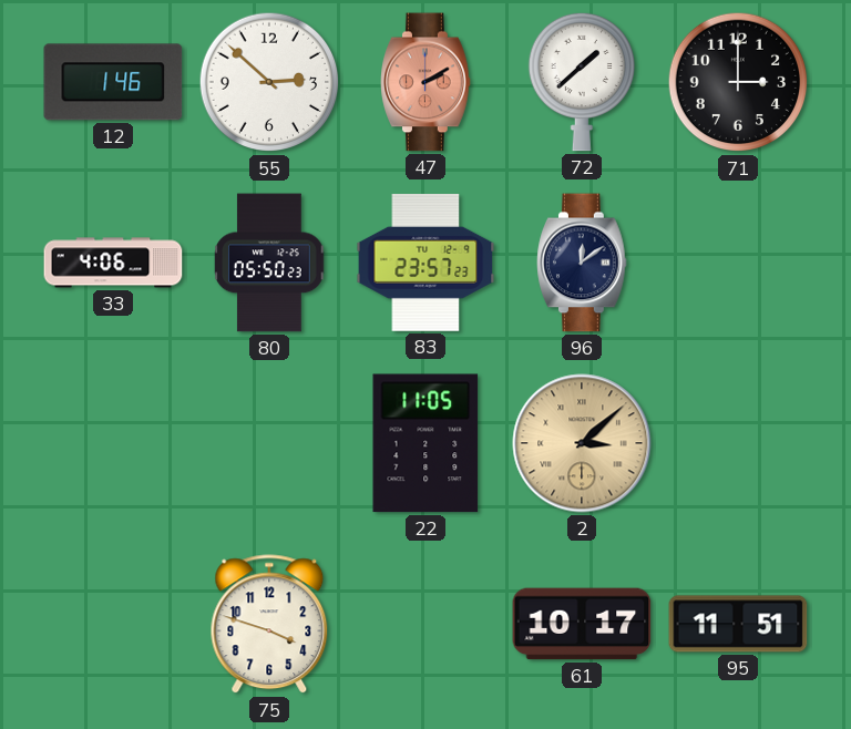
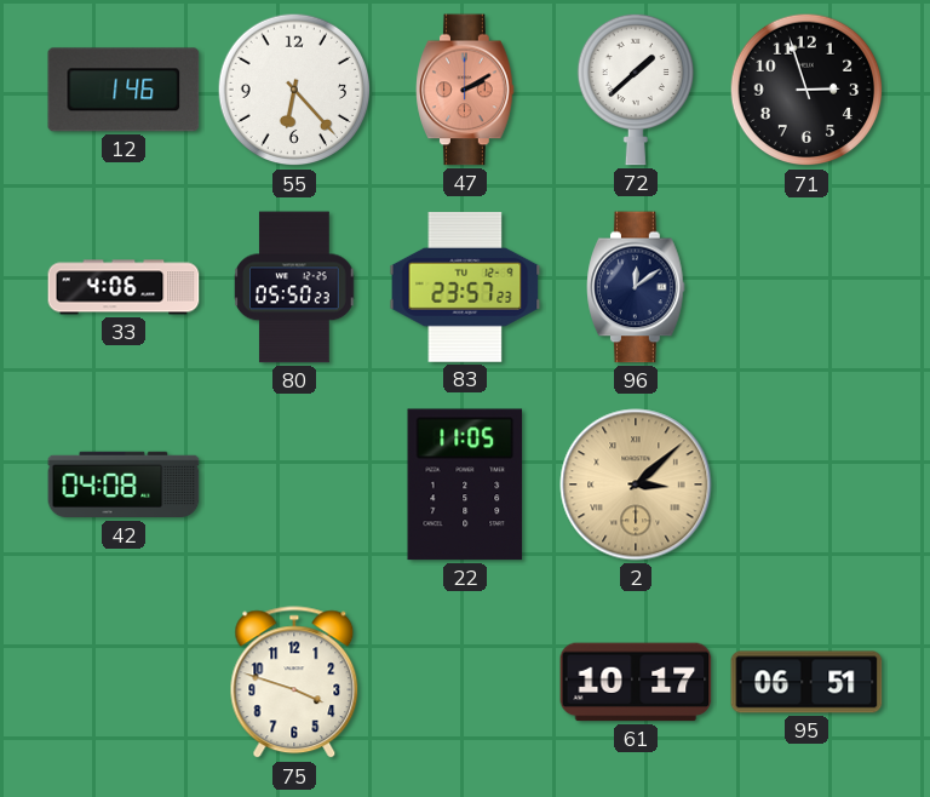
55: 2:52 -> 6:23
71: 3:00 -> 2:57
42: none -> 04:08
95: 11:51 -> 06:51
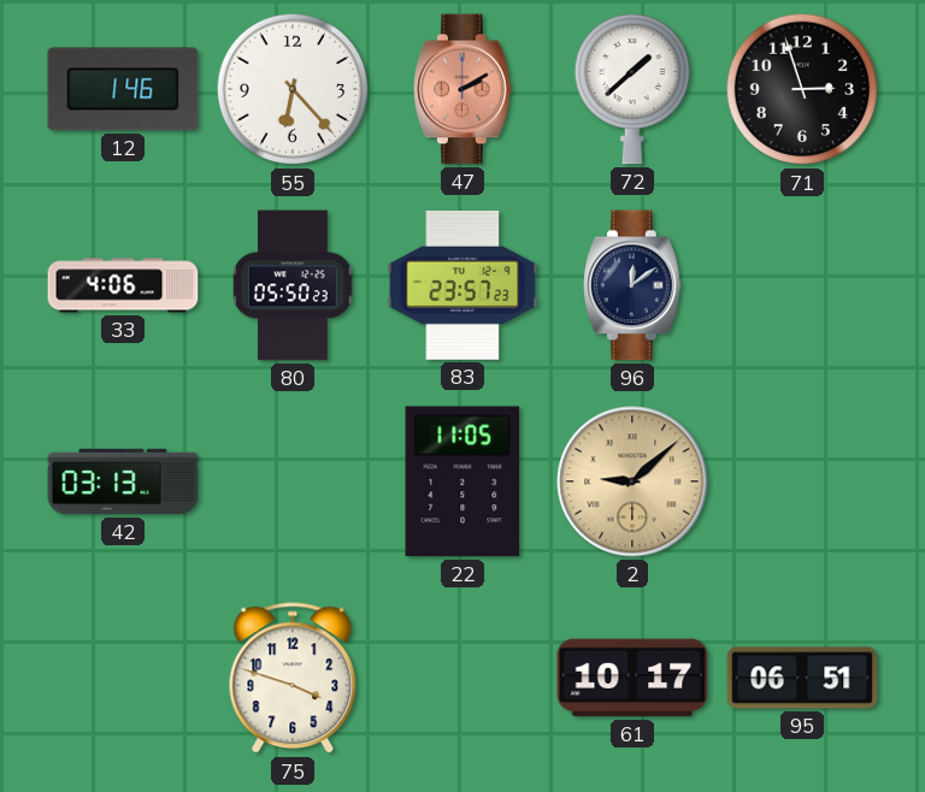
42: 04:08 -> 03:13
2: 3:08 -> 9:08
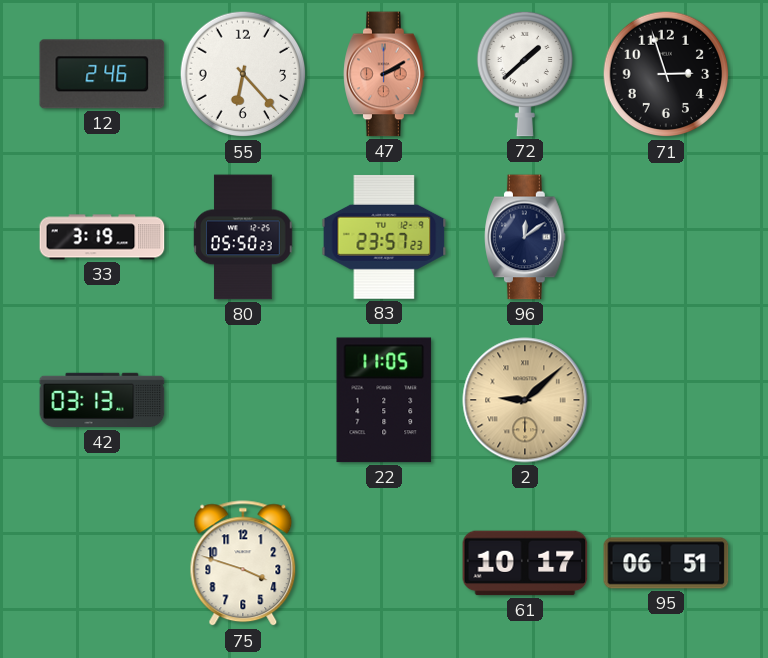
12: 1:46 -> 2:46
33: 4:06 -> 3:19
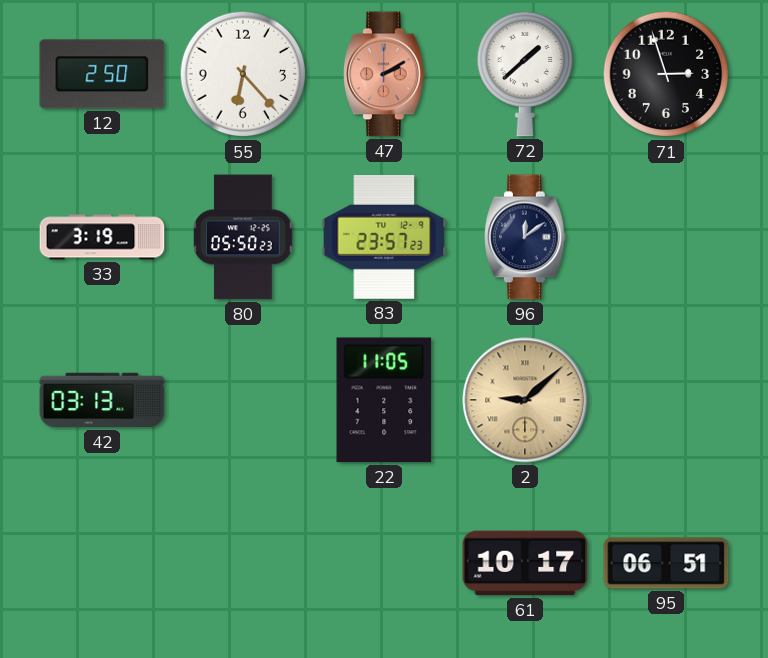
12: 2:46 -> 2:50
75: 3:48 -> none
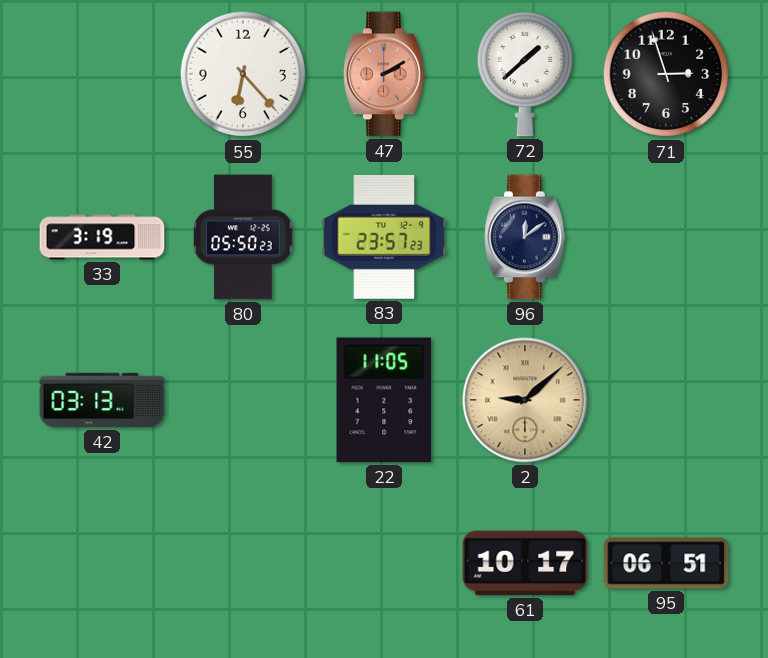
12: 2:50 -> none
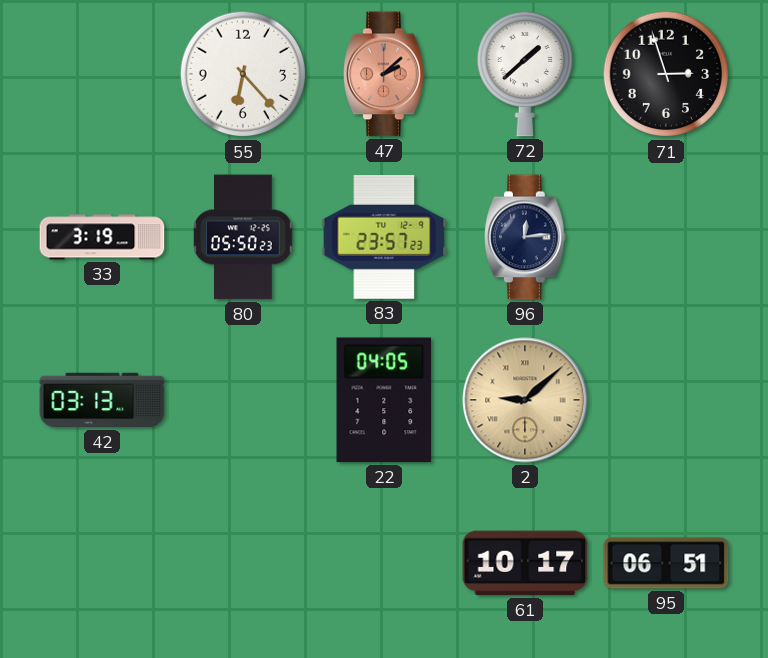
47: 2:10 -> 2:08
96: 12:09 -> 12:14
22: 11:05 -> 04:05
